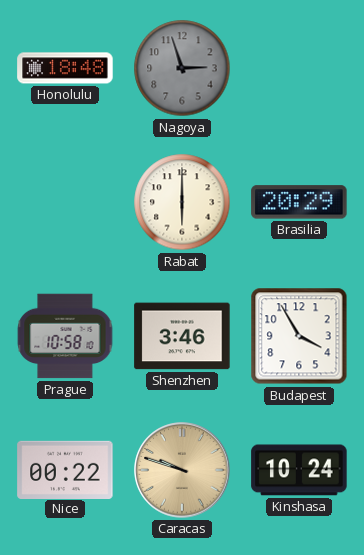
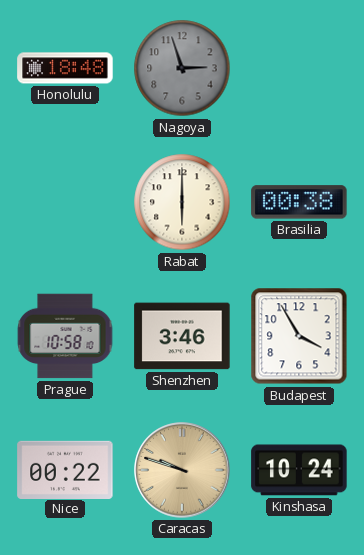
Brasilia: 20:29 -> 00:38
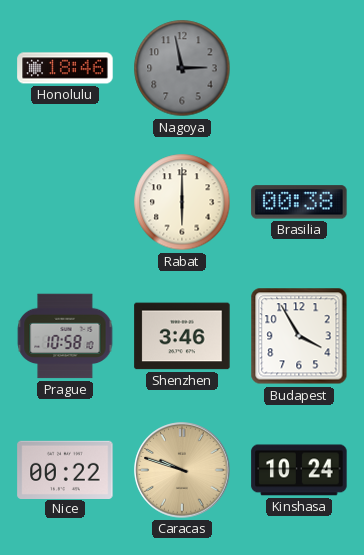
Honolulu: 18:48 -> 18:46
Nagoya: 2:57 -> 2:58
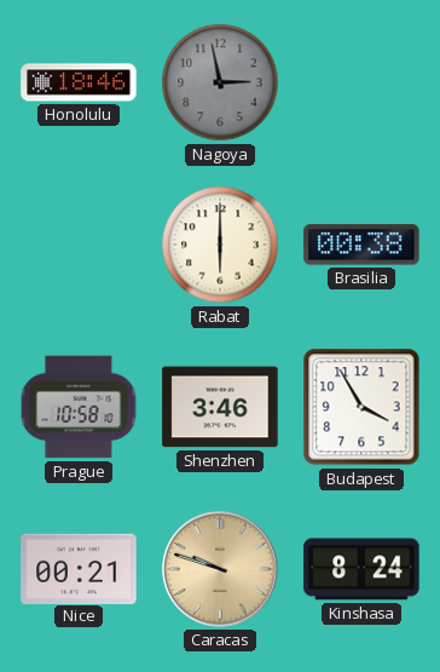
Nice: 00:22 -> 00:21
Kinshasa: 10:24 -> 8:24
